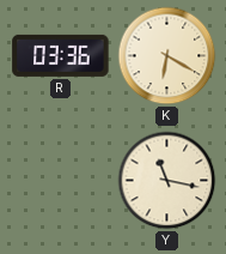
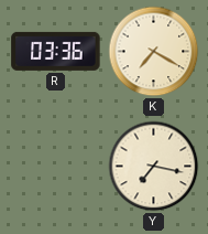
K: 6:20 -> 7:20
Y: 11:17 -> 7:17
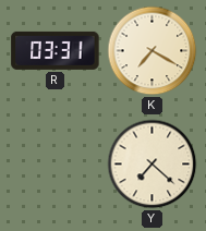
R: 03:36 -> 03:31
Y: 7:17 -> 7:22
